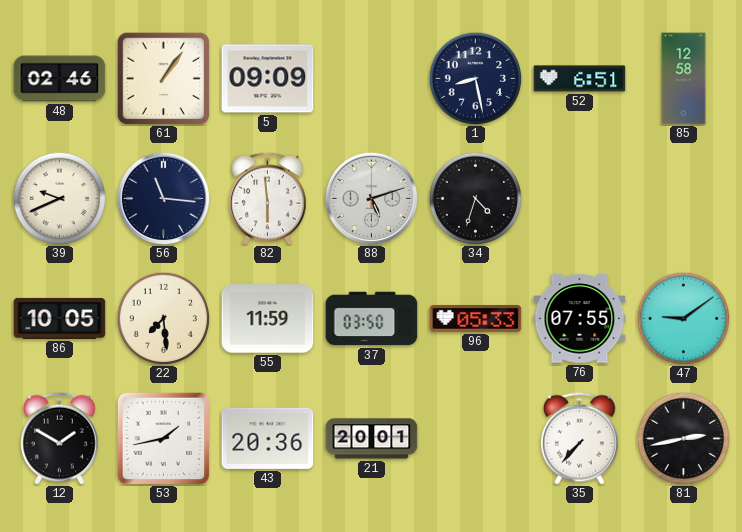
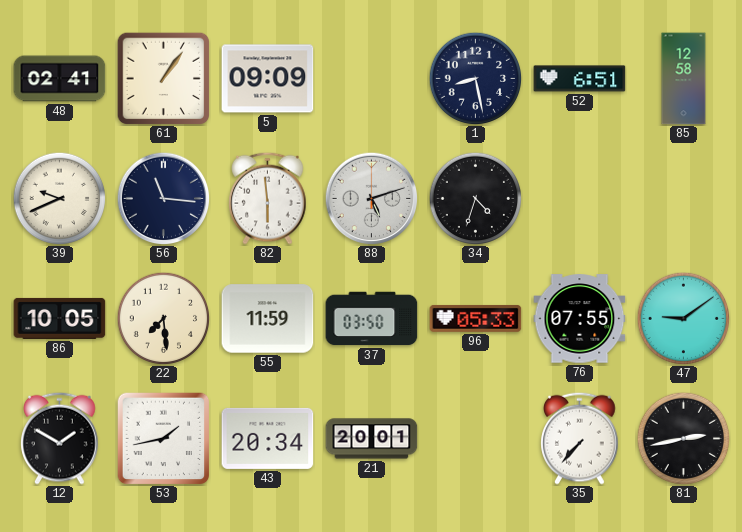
48: 02:46 -> 02:41
43: 20:36 -> 20:34
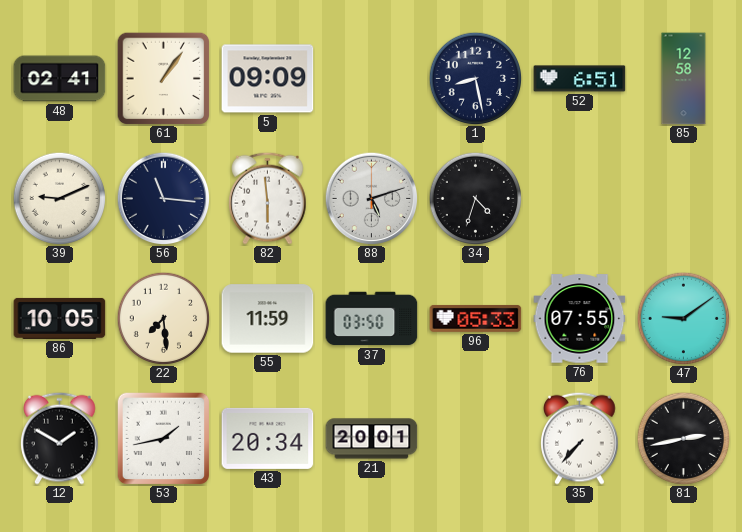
39: 9:41 -> 9:11
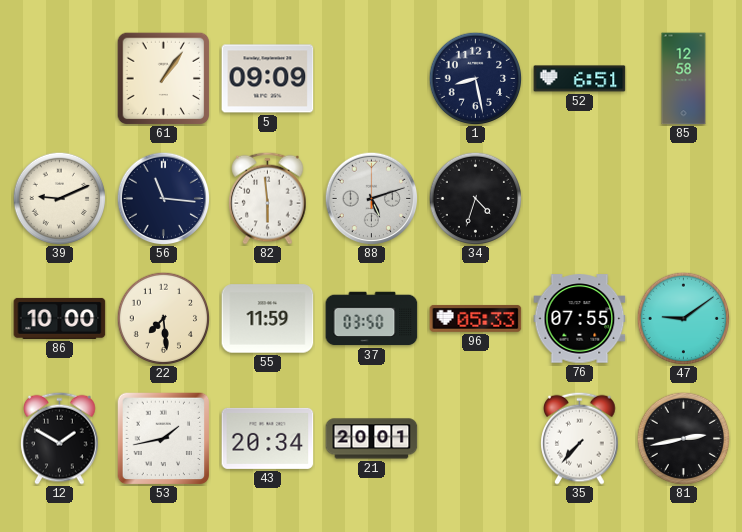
48: 02:41 -> none
86: 10:05 -> 10:00
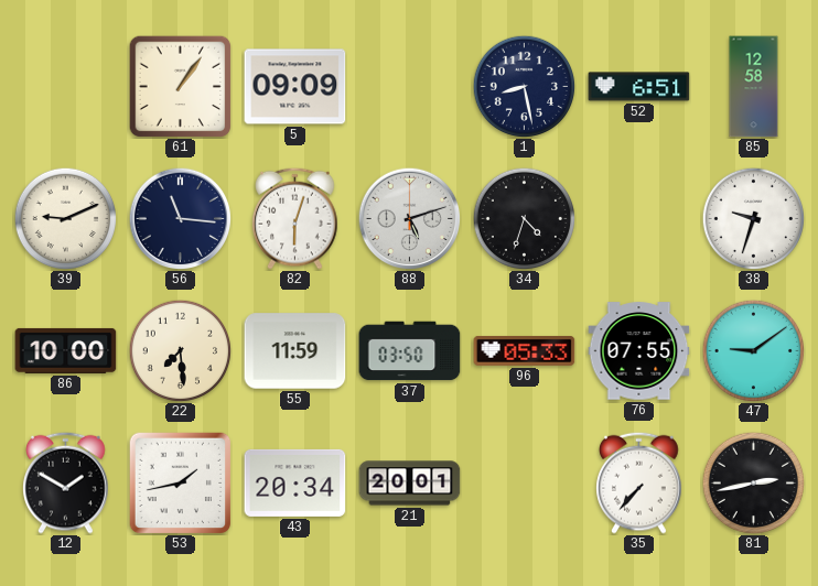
82: 5:59 -> 6:03
38: none -> 9:33
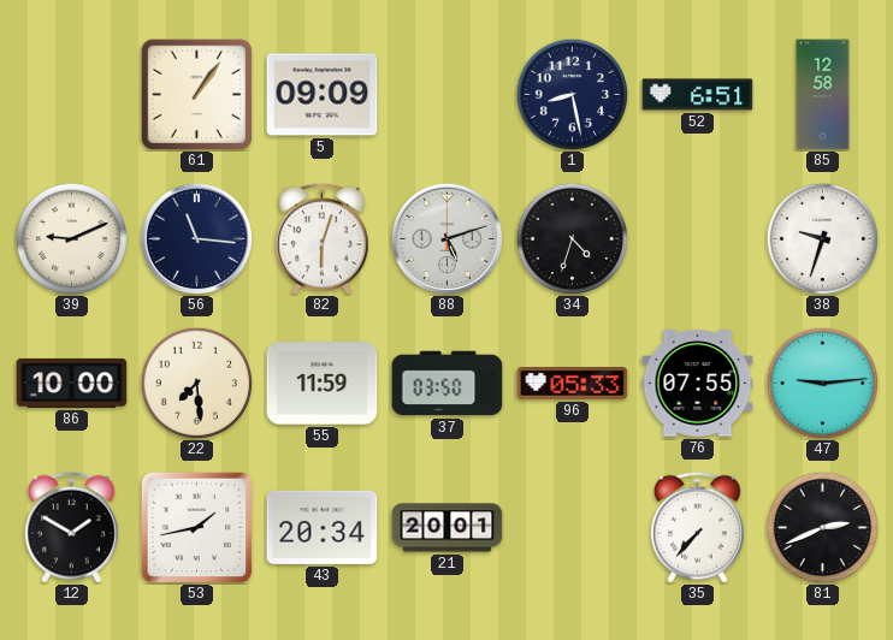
47: 9:09 -> 9:14
81: 2:43 -> 2:41
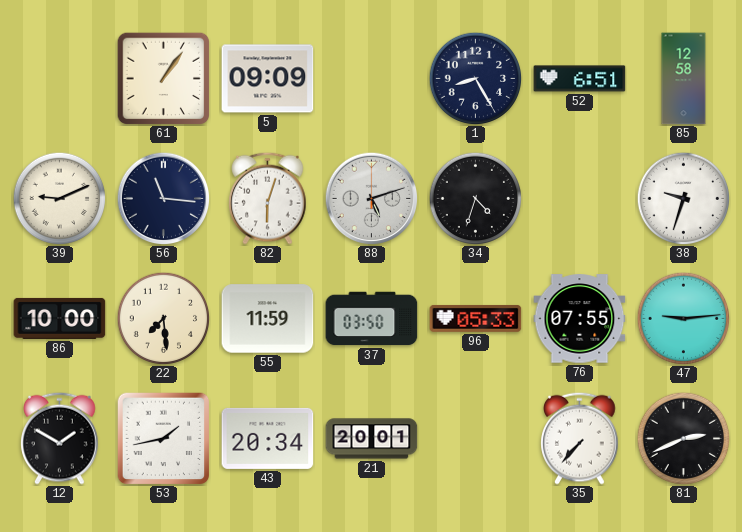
1: 8:28 -> 8:25
